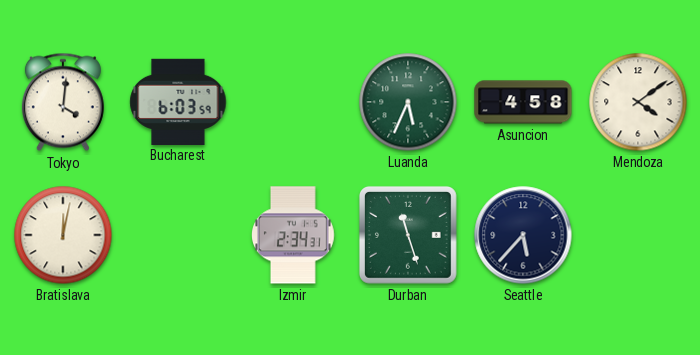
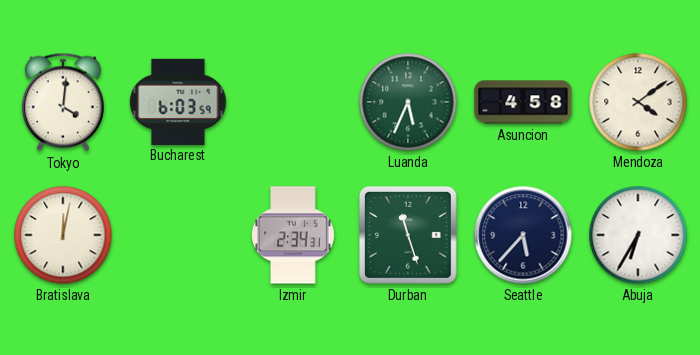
Abuja: none -> 6:35
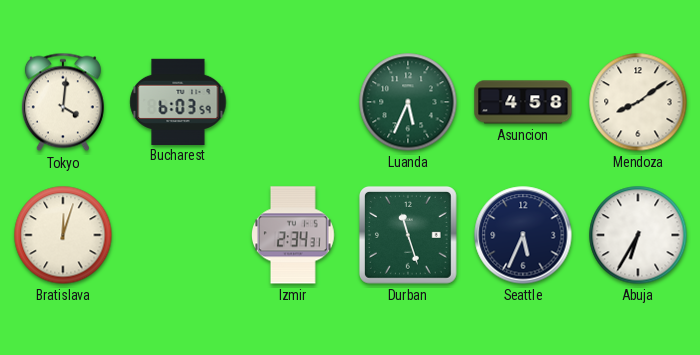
Mendoza: 4:09 -> 8:09
Bratislava: 12:02 -> 12:03
Seattle: 5:37 -> 5:34
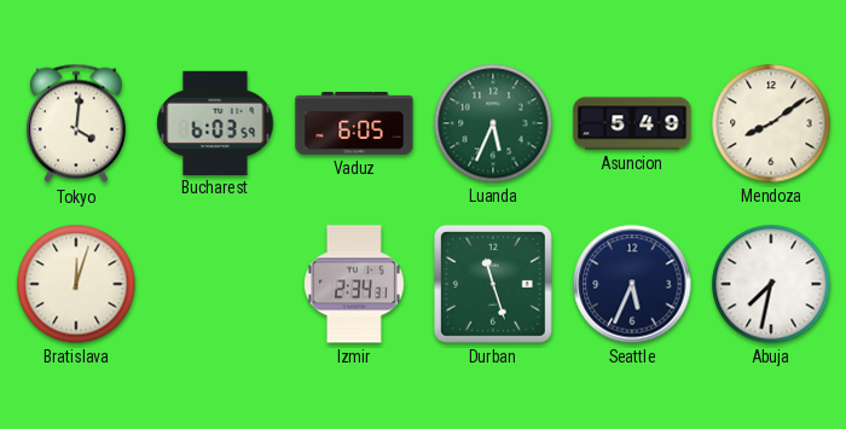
Vaduz: none -> 6:05
Asuncion: 4:58 -> 5:49
Abuja: 6:35 -> 7:32
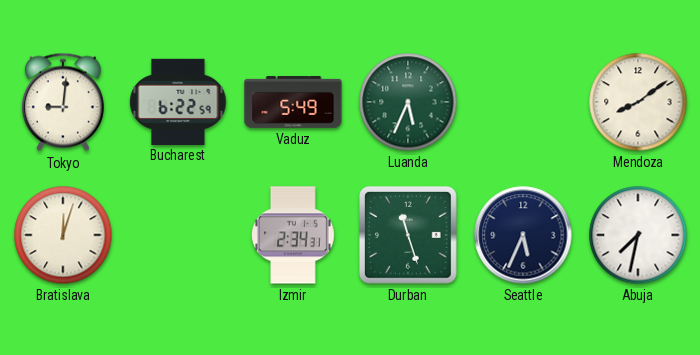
Tokyo: 4:01 -> 9:01
Bucharest: 6:03 -> 6:22
Vaduz: 6:05 -> 5:49
Asuncion: 5:49 -> none
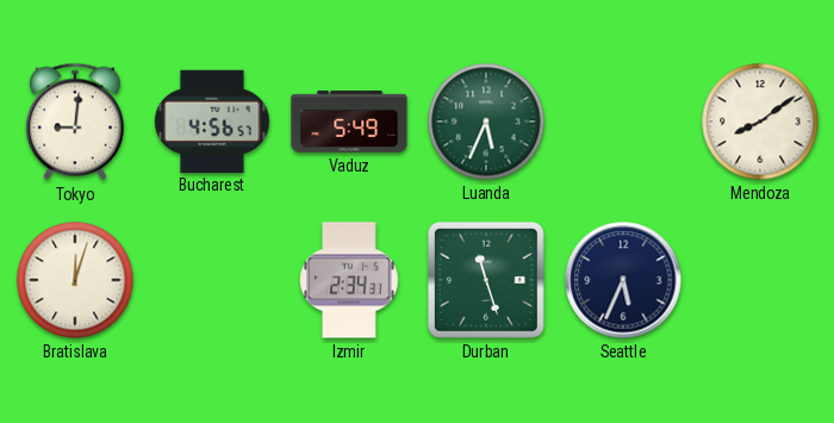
Bucharest: 6:22 -> 4:56
Abuja: 7:32 -> none
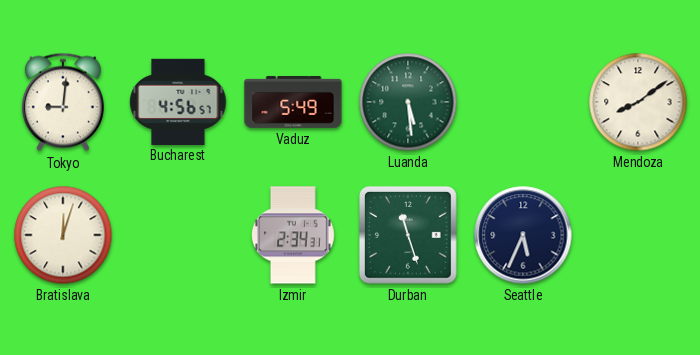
Luanda: 5:34 -> 5:29
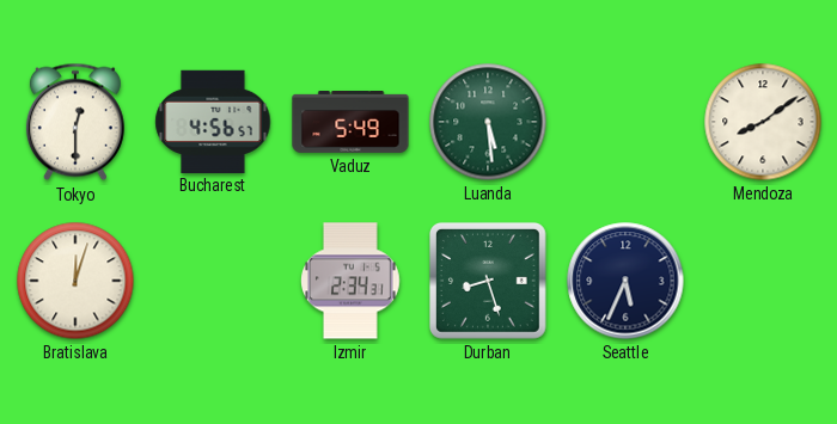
Tokyo: 9:01 -> 12:30
Durban: 11:27 -> 8:27
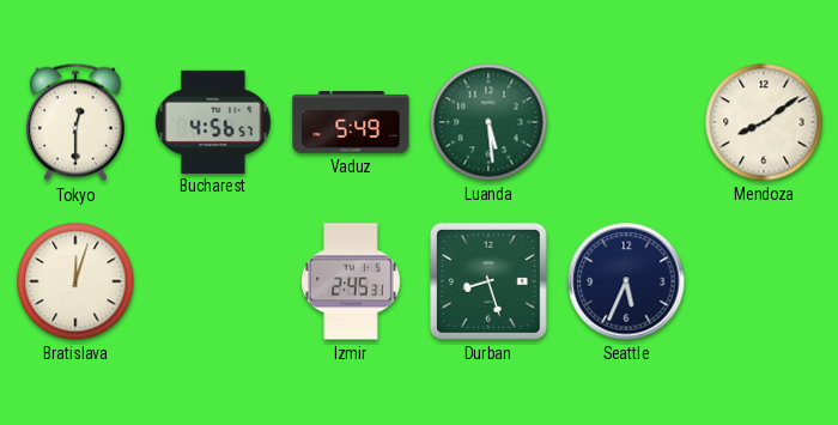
Izmir: 2:34 -> 2:45
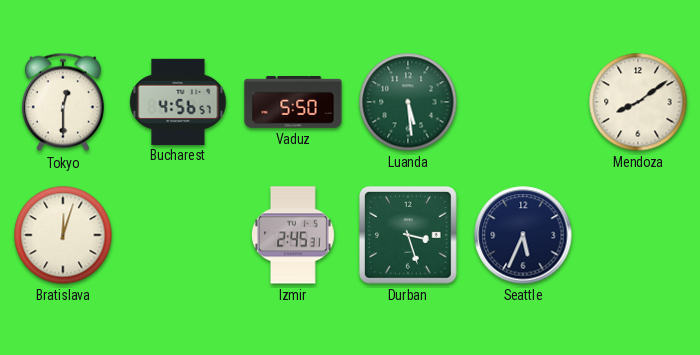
Vaduz: 5:49 -> 5:50
Durban: 8:27 -> 3:27
